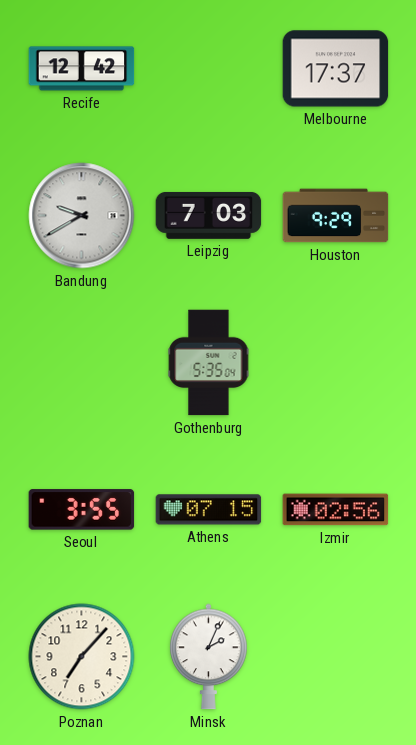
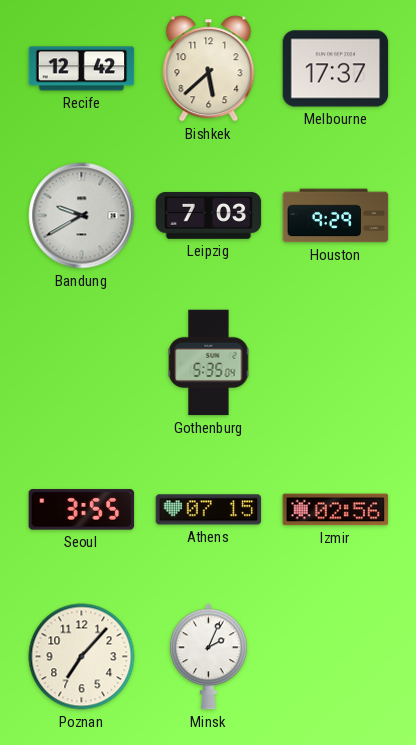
Bishkek: none -> 5:38
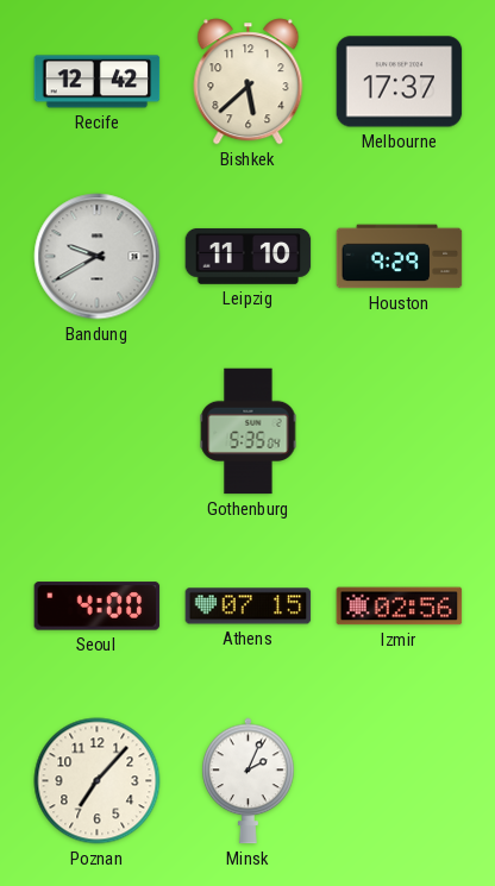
Leipzig: 7:03 -> 11:10
Seoul: 3:55 -> 4:00
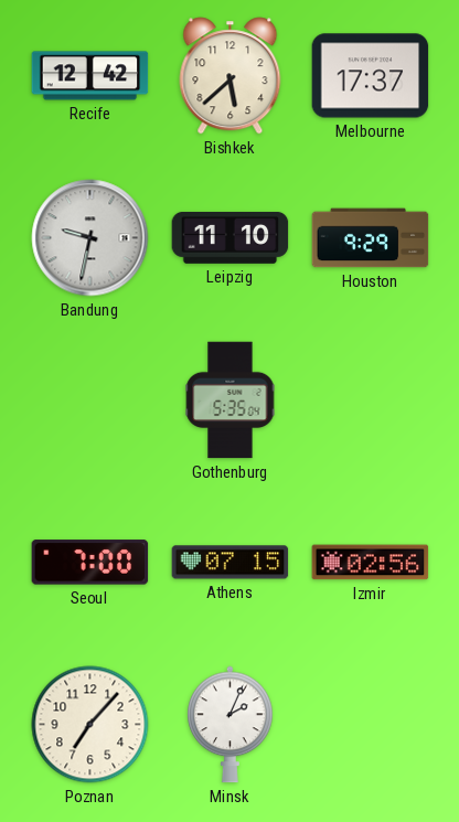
Bandung: 9:40 -> 9:32
Seoul: 4:00 -> 7:00
